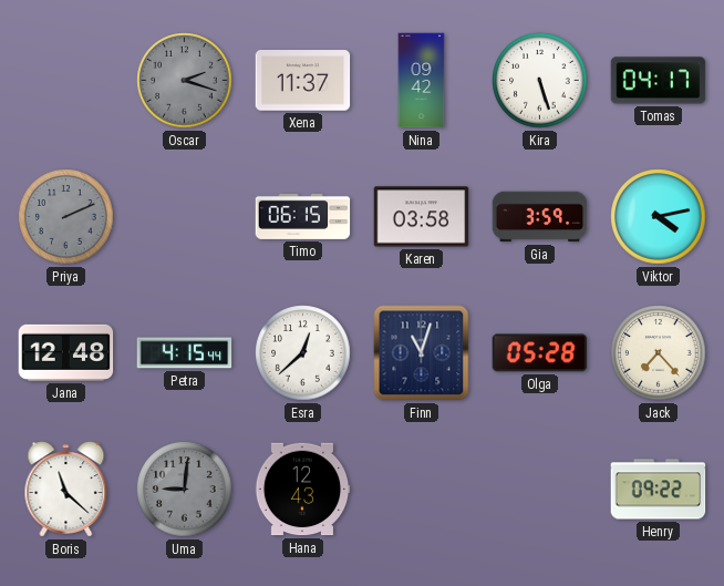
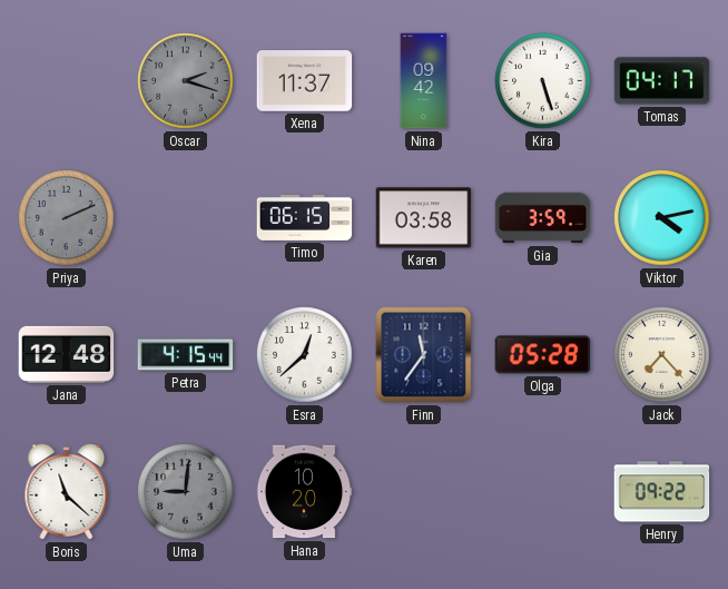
Finn: 11:03 -> 11:36
Hana: 12:43 -> 10:20
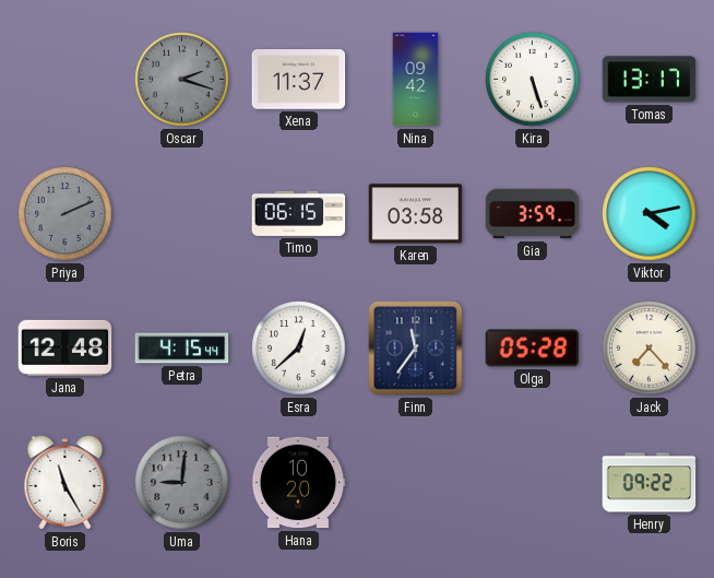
Tomas: 04:17 -> 13:17
Boris: 11:22 -> 11:25
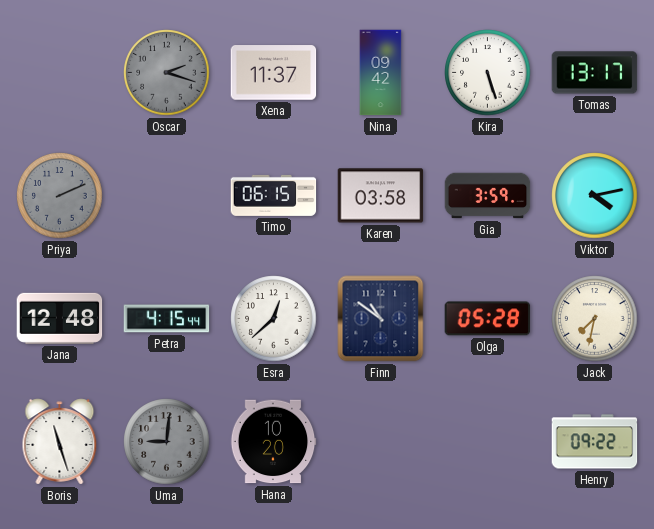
Finn: 11:36 -> 10:51
Jack: 7:23 -> 7:32
Boris: 11:25 -> 11:27
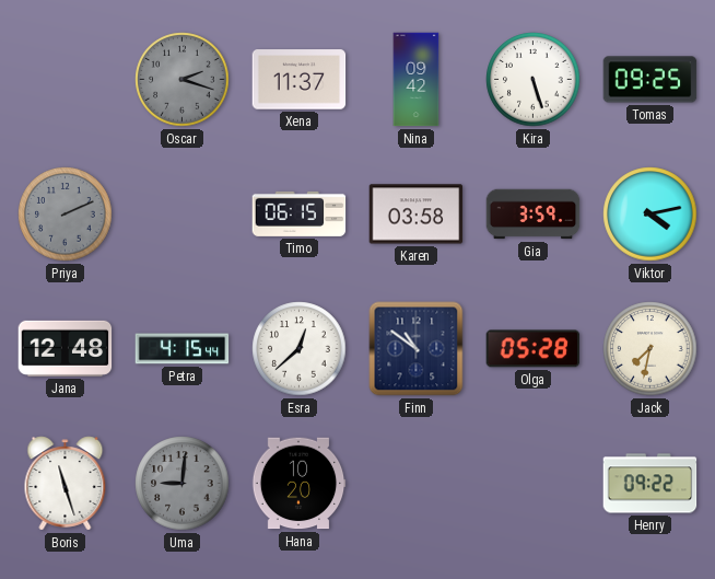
Tomas: 13:17 -> 09:25
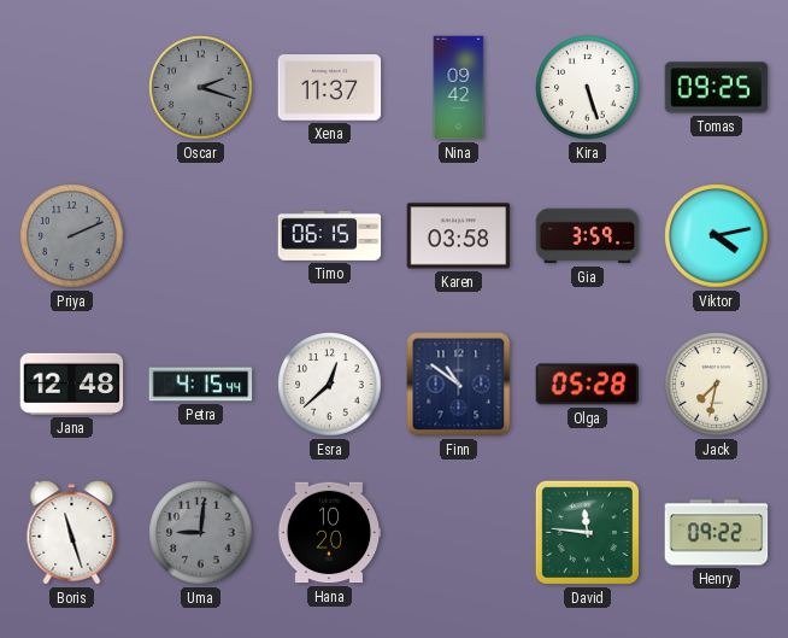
David: none -> 11:46
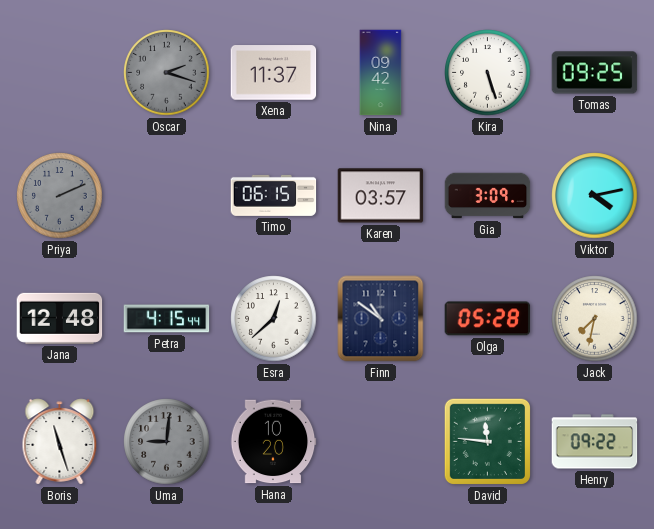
Karen: 03:58 -> 03:57
Gia: 3:59 -> 3:09
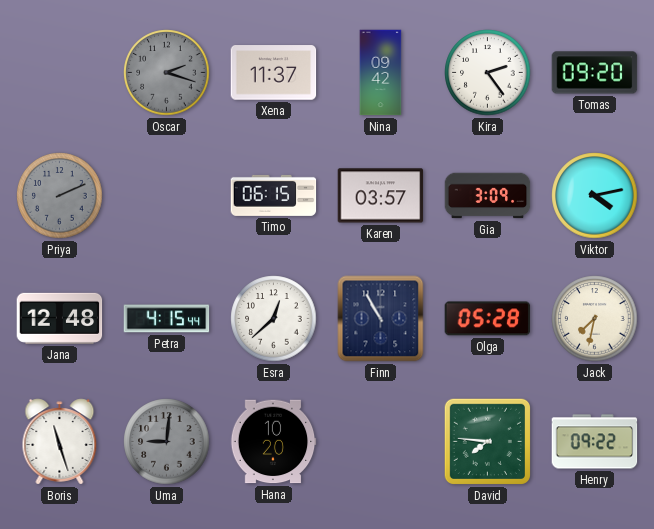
Kira: 5:27 -> 2:24
Tomas: 09:25 -> 09:20
Finn: 10:51 -> 10:55
David: 11:46 -> 7:46
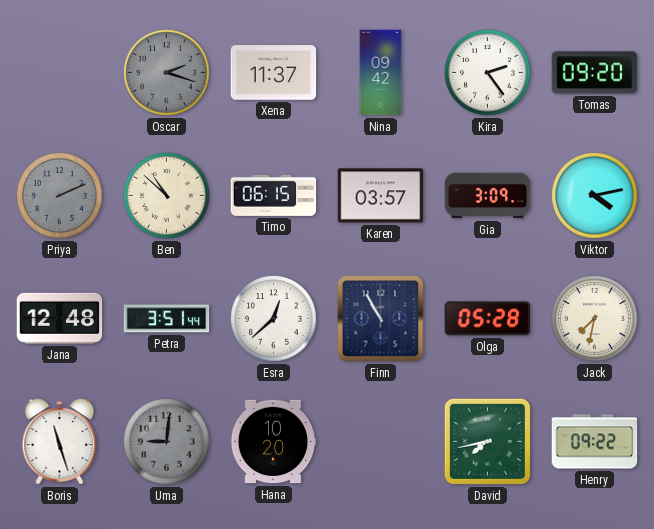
Ben: none -> 10:52
Petra: 4:15 -> 3:51
David: 7:46 -> 7:43
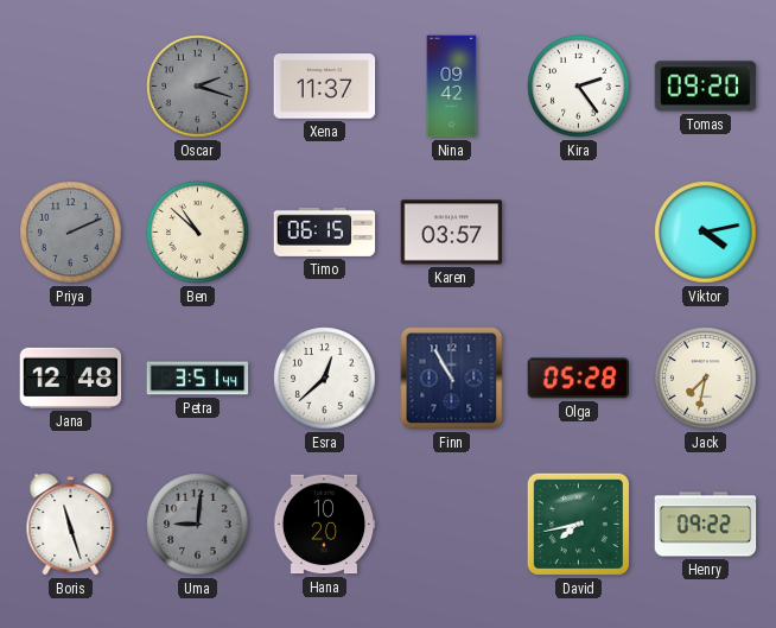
Gia: 3:09 -> none
